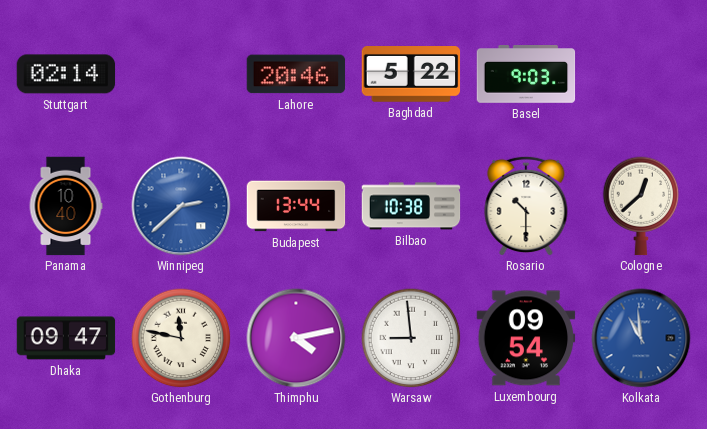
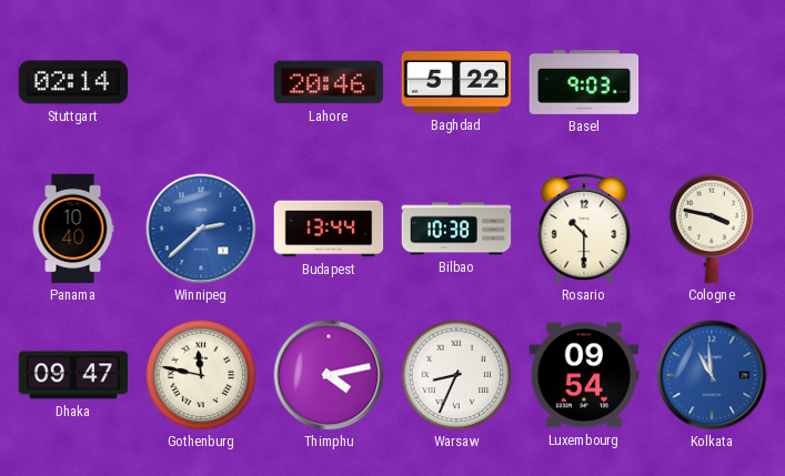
Cologne: 12:38 -> 3:47
Warsaw: 8:59 -> 8:34
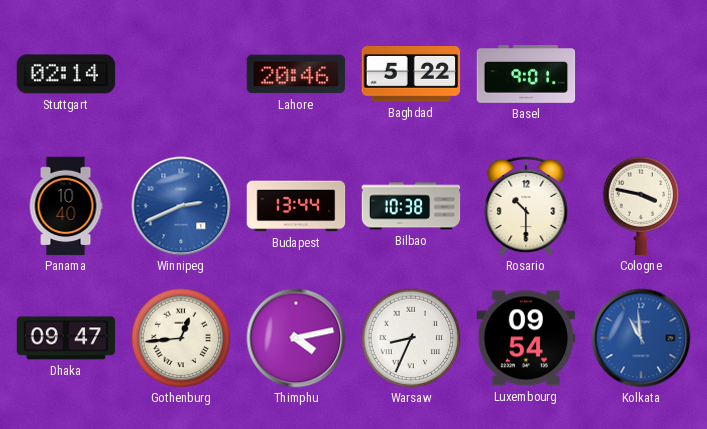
Basel: 9:03 -> 9:01
Winnipeg: 2:38 -> 2:41
Gothenburg: 11:47 -> 12:44
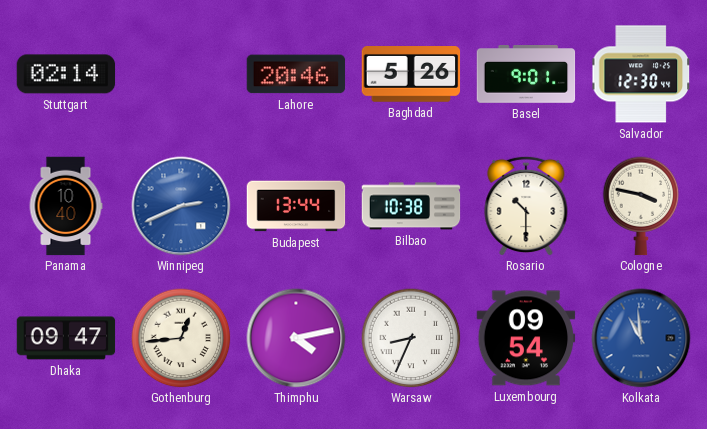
Baghdad: 5:22 -> 5:26
Salvador: none -> 12:30
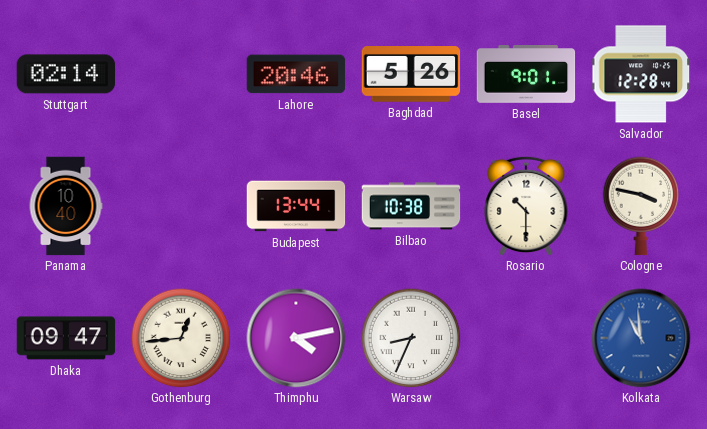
Salvador: 12:30 -> 12:28
Winnipeg: 2:41 -> none
Luxembourg: 09:54 -> none
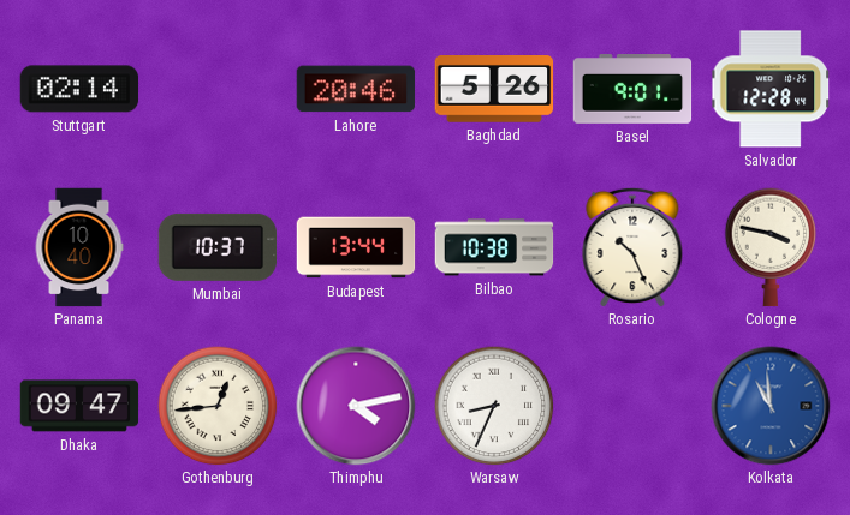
Mumbai: none -> 10:37
Rosario: 10:30 -> 10:26
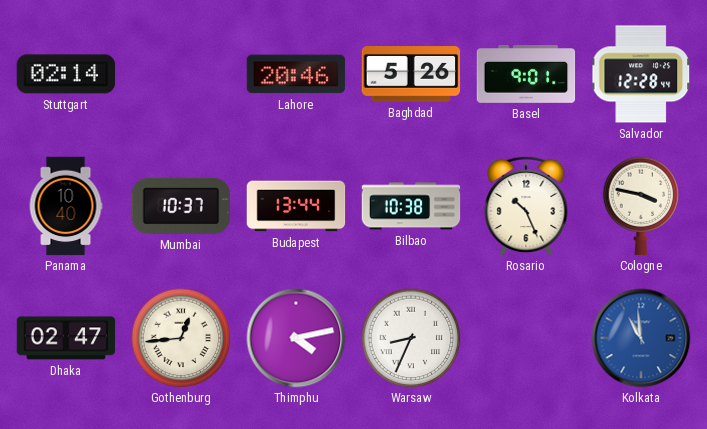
Dhaka: 09:47 -> 02:47
